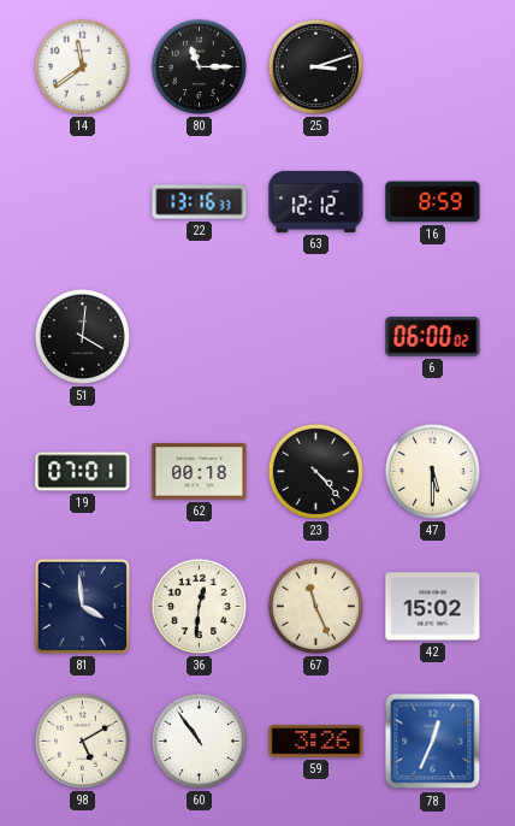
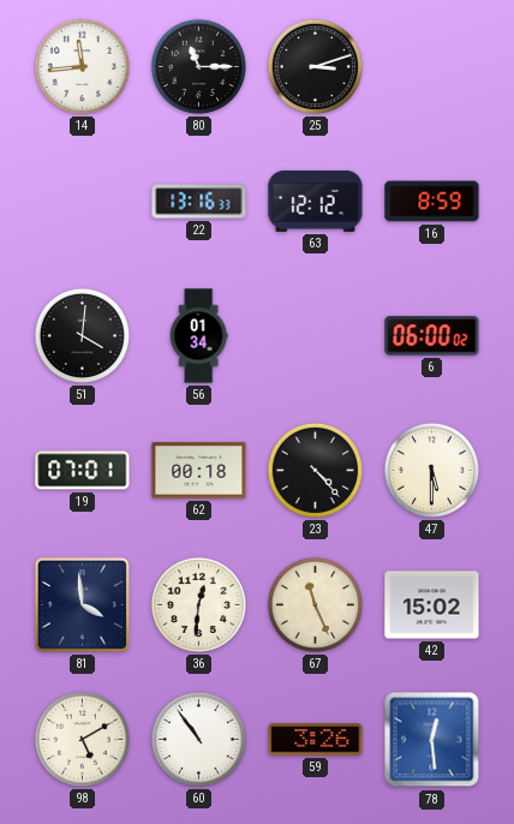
14: 11:39 -> 11:44
56: none -> 01:34
78: 12:34 -> 12:29
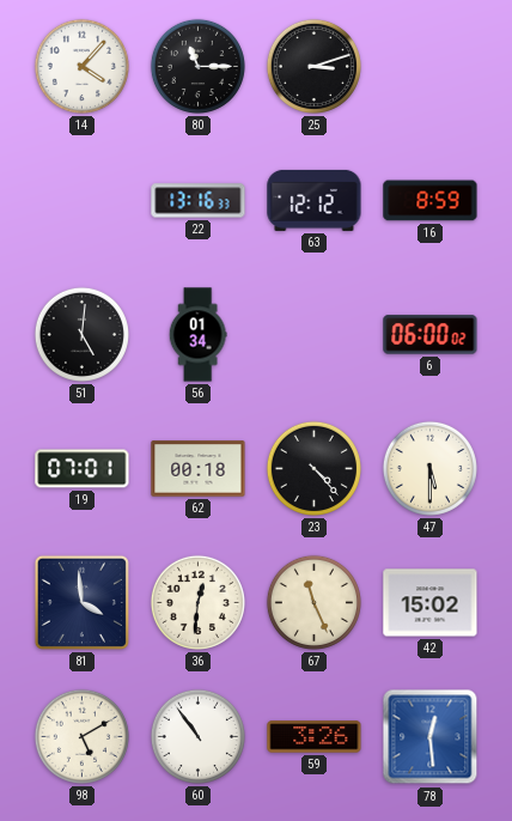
14: 11:44 -> 4:07
51: 4:01 -> 5:01
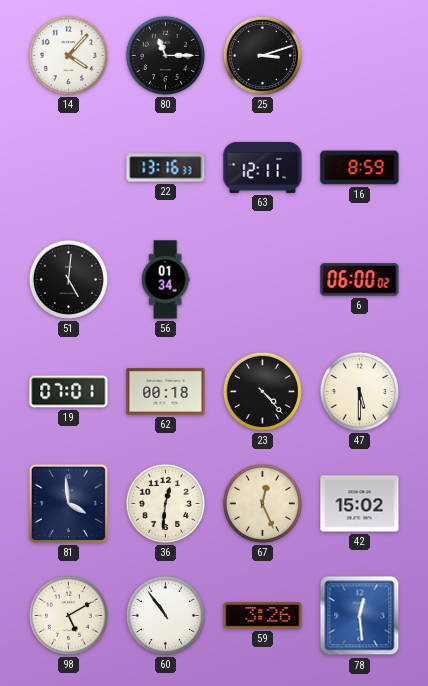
63: 12:12 -> 12:11
67: 11:26 -> 12:26
